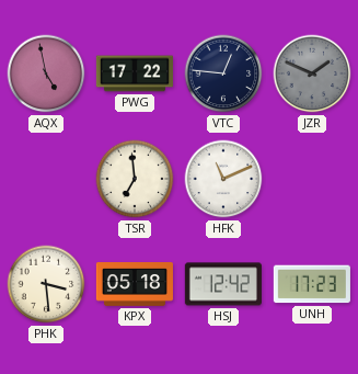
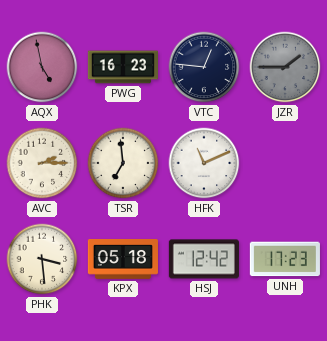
PWG: 17:22 -> 16:23
JZR: 1:49 -> 1:45
AVC: none -> 2:15
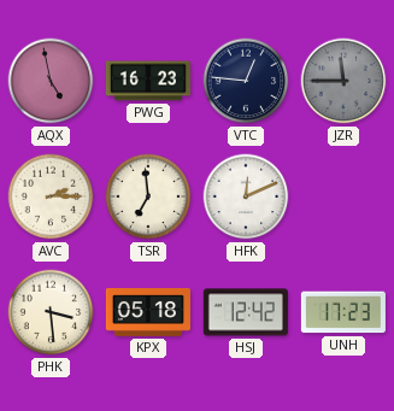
JZR: 1:45 -> 11:45
HFK: 11:11 -> 12:11
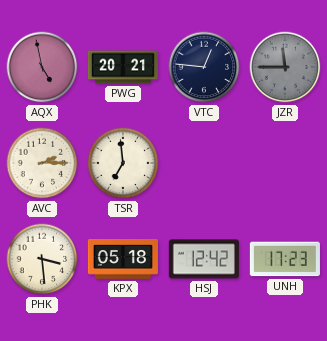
PWG: 16:23 -> 20:21
HFK: 12:11 -> none
